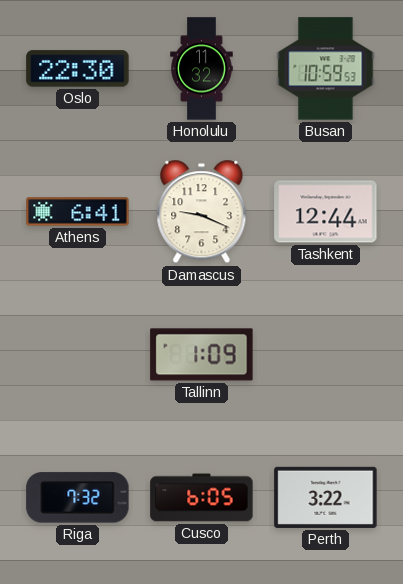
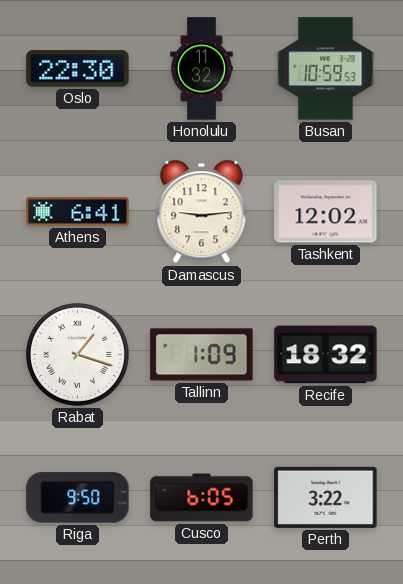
Damascus: 9:19 -> 9:14
Tashkent: 12:44 -> 12:02
Rabat: none -> 1:18
Recife: none -> 18:32
Riga: 7:32 -> 9:50
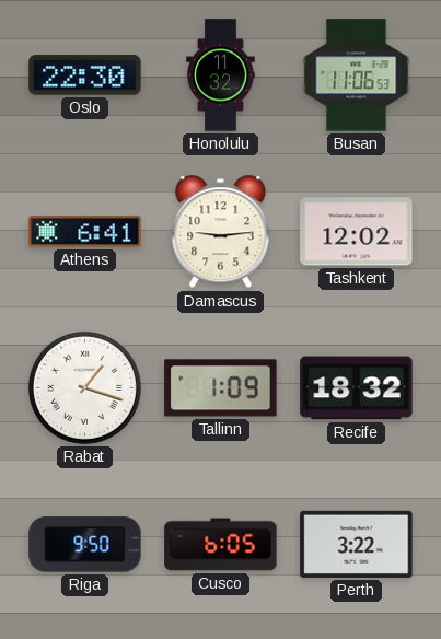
Busan: 10:59 -> 11:06
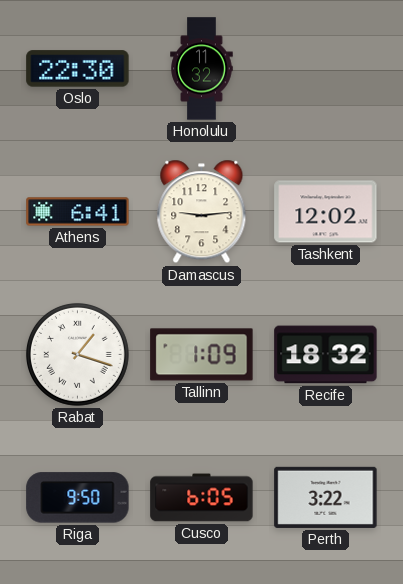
Busan: 11:06 -> none
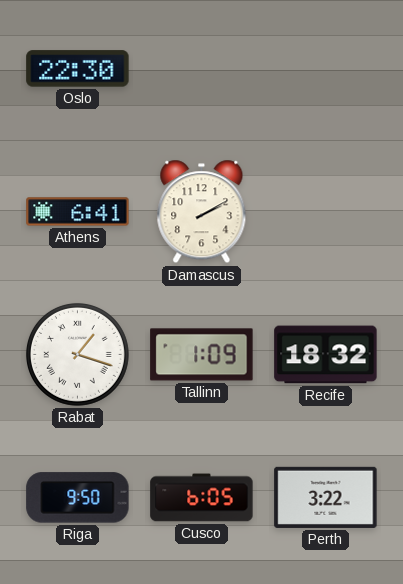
Honolulu: 11:32 -> none
Damascus: 9:14 -> 2:10
Tashkent: 12:02 -> none
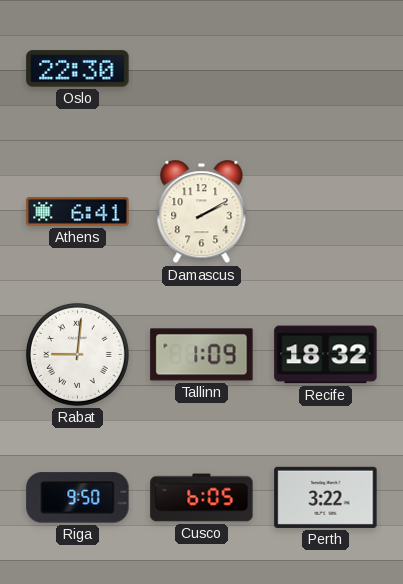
Rabat: 1:18 -> 9:01
